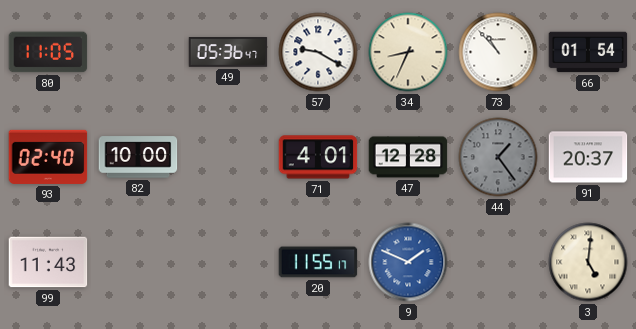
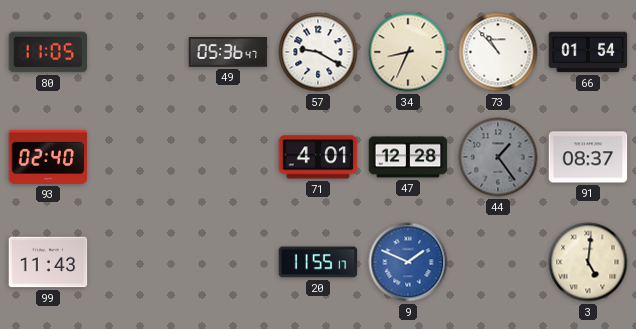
82: 10:00 -> none
91: 20:37 -> 08:37
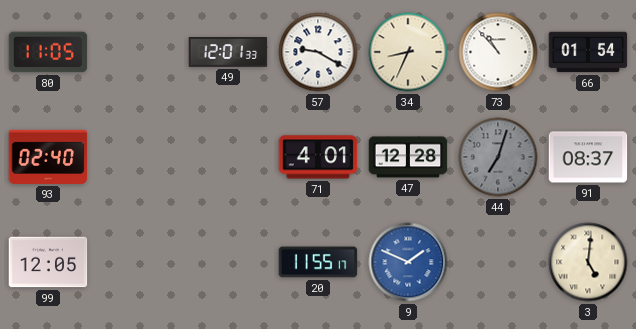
49: 05:36 -> 12:01
44: 1:24 -> 7:03
99: 11:43 -> 12:05
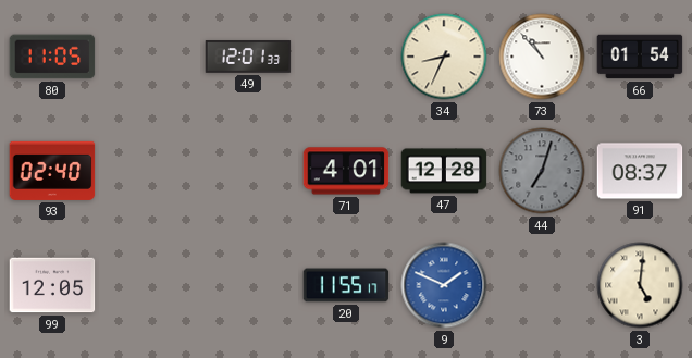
57: 9:20 -> none
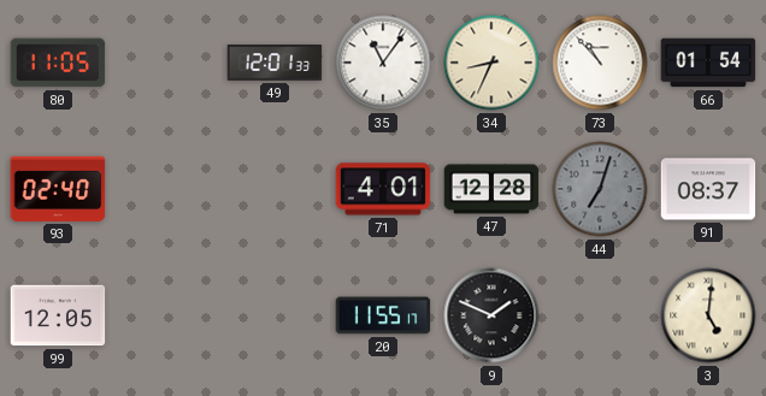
35: none -> 11:06
9 dial: blue -> black
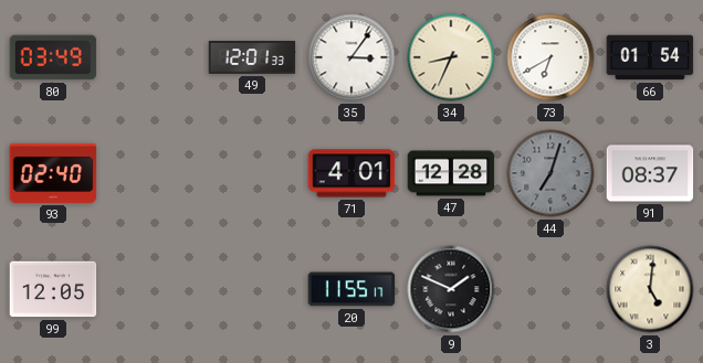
80: 11:05 -> 03:49
35: 11:06 -> 3:06
73: 10:53 -> 6:40
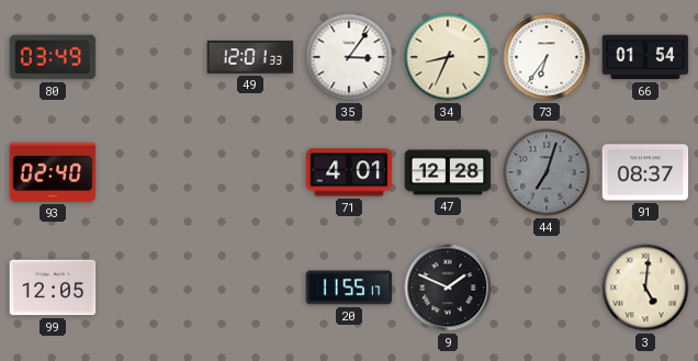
73: 6:40 -> 6:36
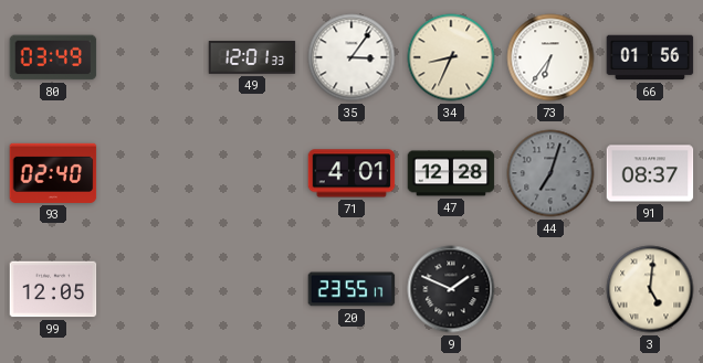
66: 01:54 -> 01:56
20: 11:55 -> 23:55
